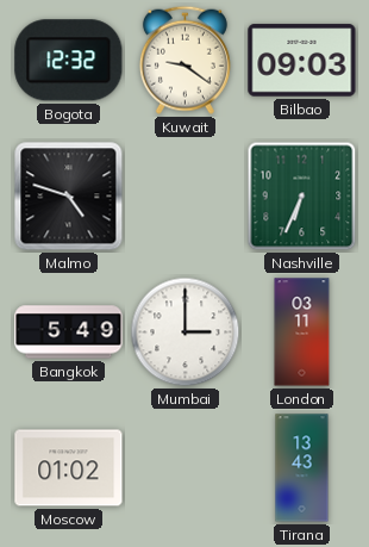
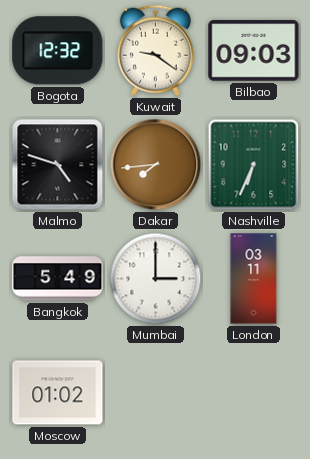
Dakar: none -> 7:44
Tirana: 13:43 -> none
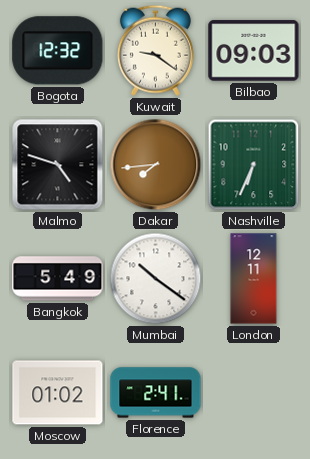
Mumbai: 3:00 -> 10:21
London: 03:11 -> 12:11
Florence: none -> 2:41
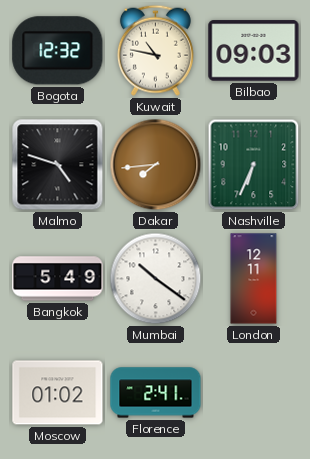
Kuwait: 9:21 -> 10:47
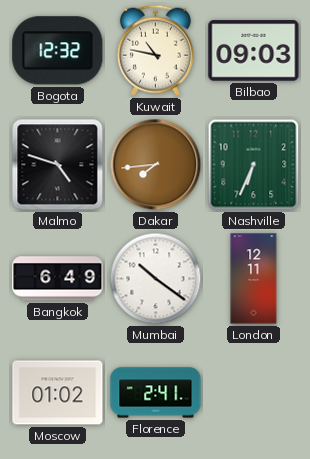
Bangkok: 5:49 -> 6:49
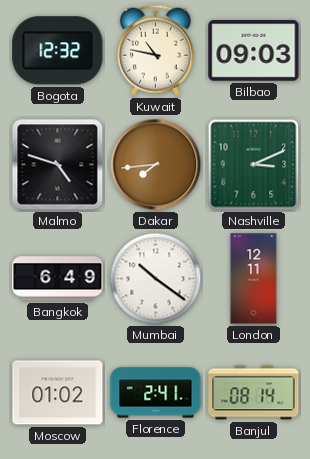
Nashville: 6:34 -> 3:11
Banjul: none -> 08:14
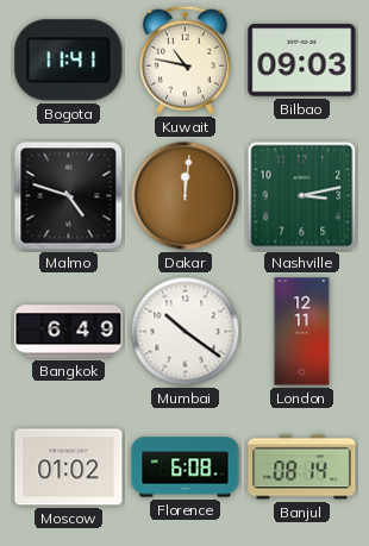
Bogota: 12:32 -> 11:41
Dakar: 7:44 -> 12:01
Nashville: 3:11 -> 3:13
Florence: 2:41 -> 6:08
